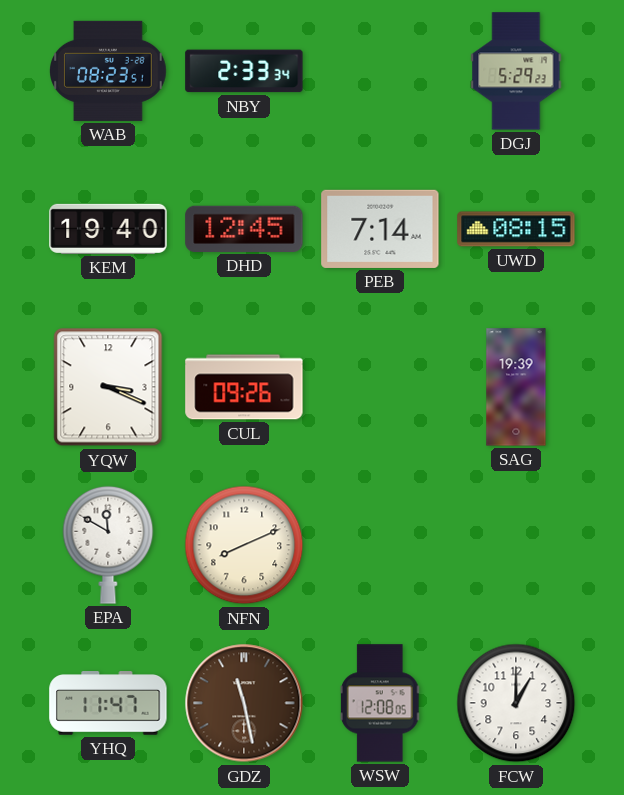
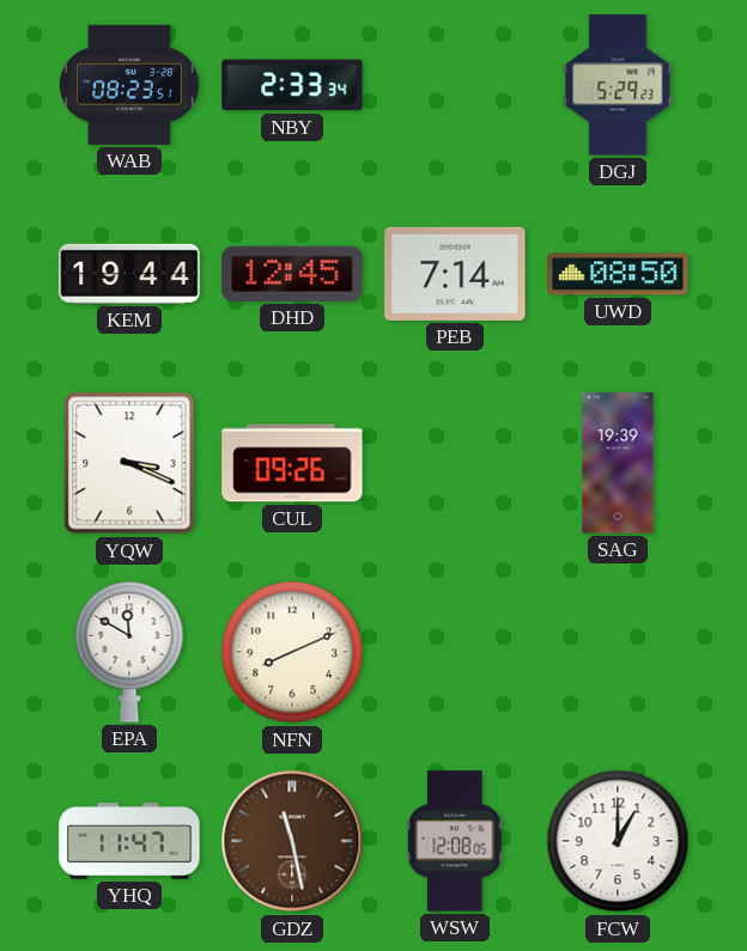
KEM: 19:40 -> 19:44
UWD: 08:15 -> 08:50
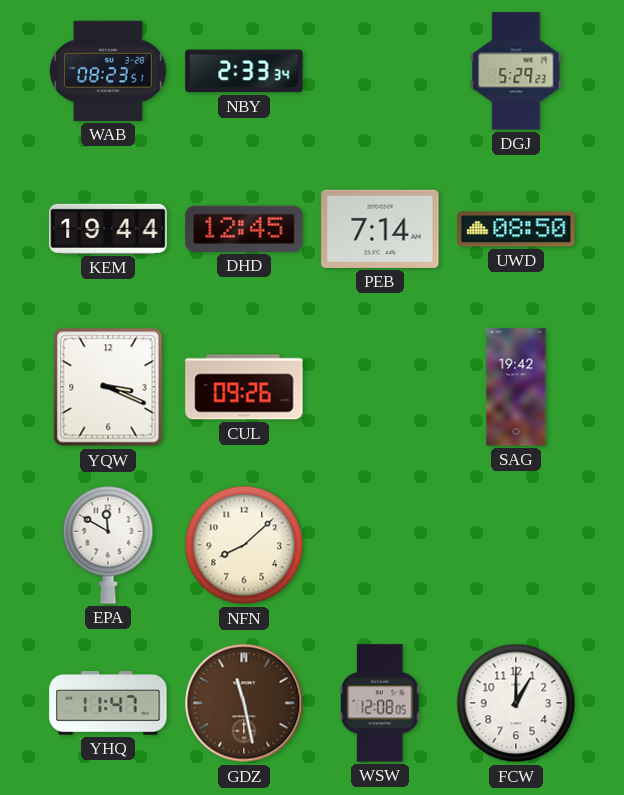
SAG: 19:39 -> 19:42
NFN: 8:11 -> 8:08
